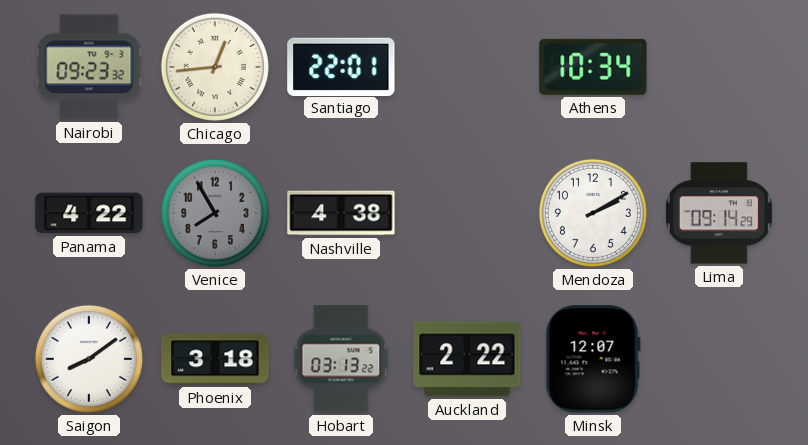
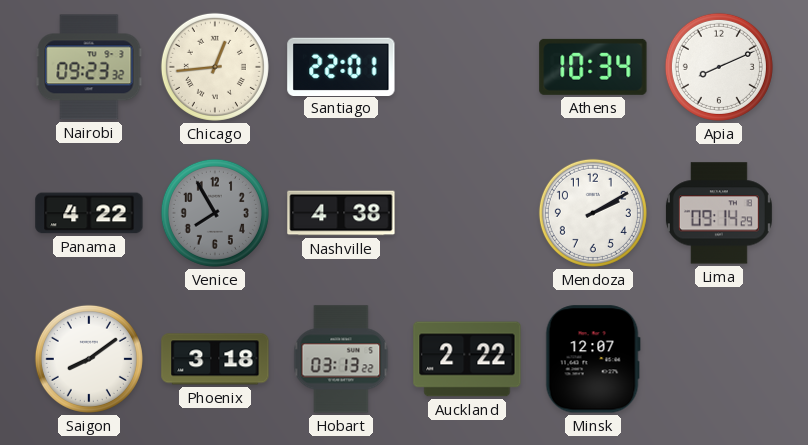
Apia: none -> 8:11
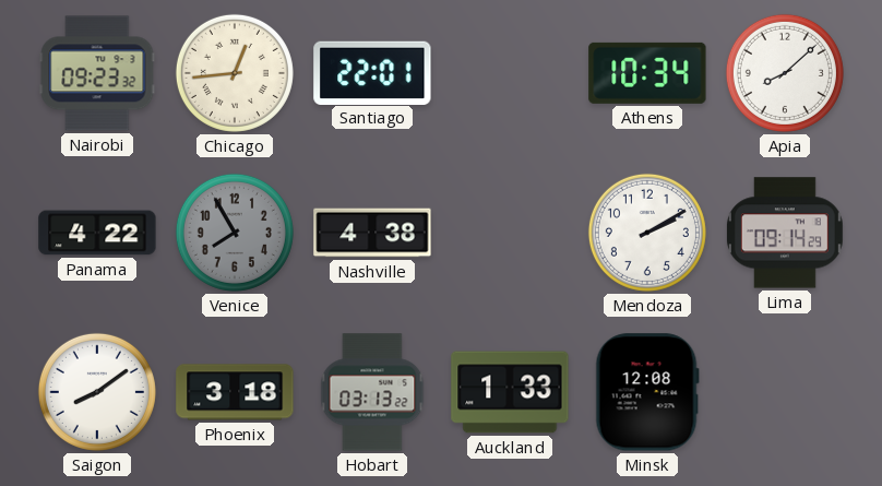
Apia: 8:11 -> 8:08
Auckland: 2:22 -> 1:33
Minsk: 12:07 -> 12:08
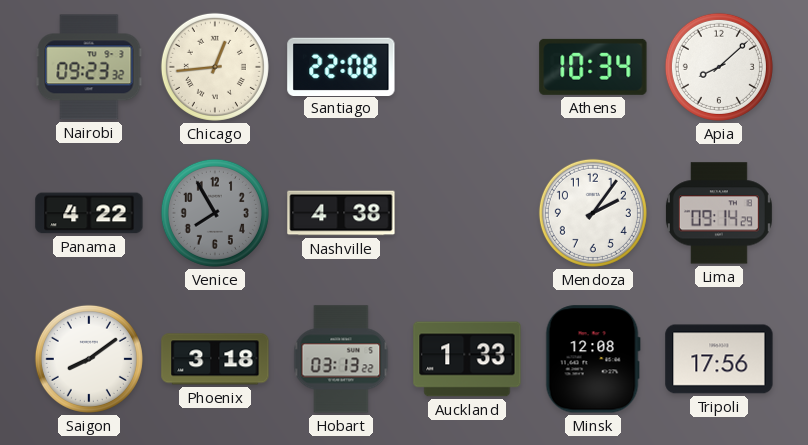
Santiago: 22:01 -> 22:08
Mendoza: 2:10 -> 2:06
Tripoli: none -> 17:56
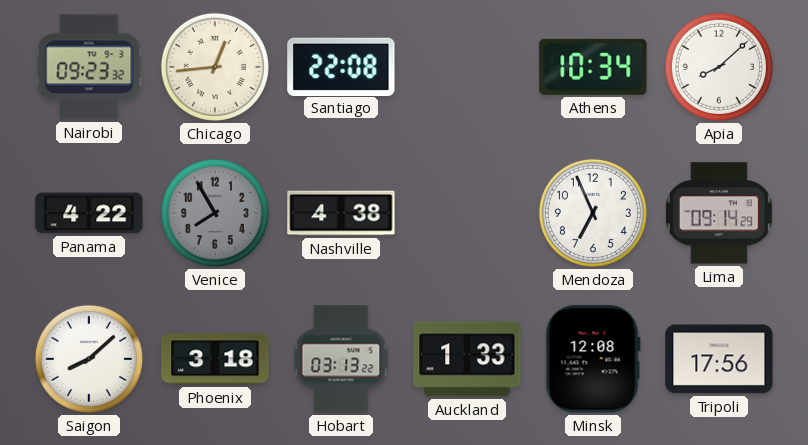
Mendoza: 2:06 -> 6:56
Saigon: 8:09 -> 8:08
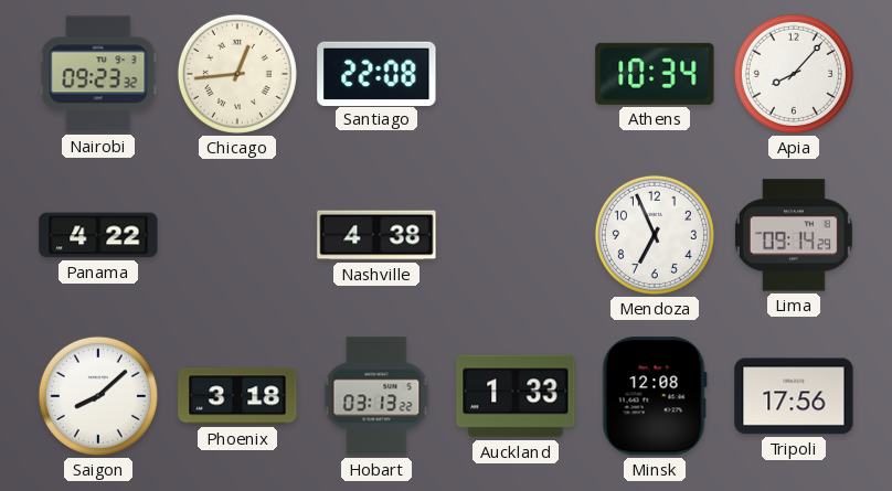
Apia: 8:08 -> 8:07
Venice: 7:55 -> none
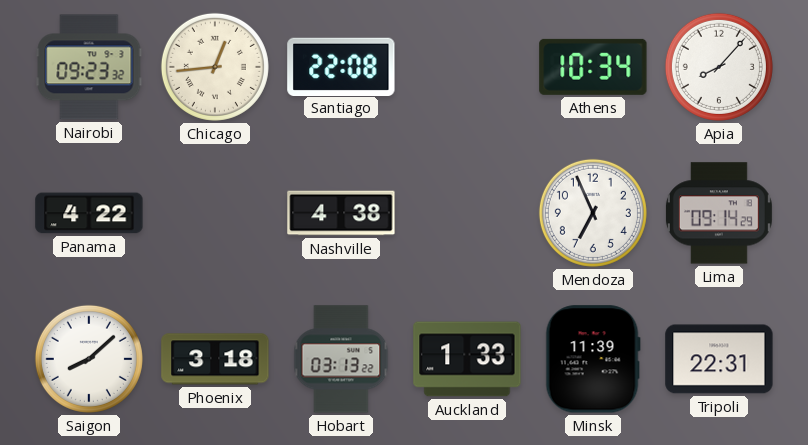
Minsk: 12:08 -> 11:39
Tripoli: 17:56 -> 22:31
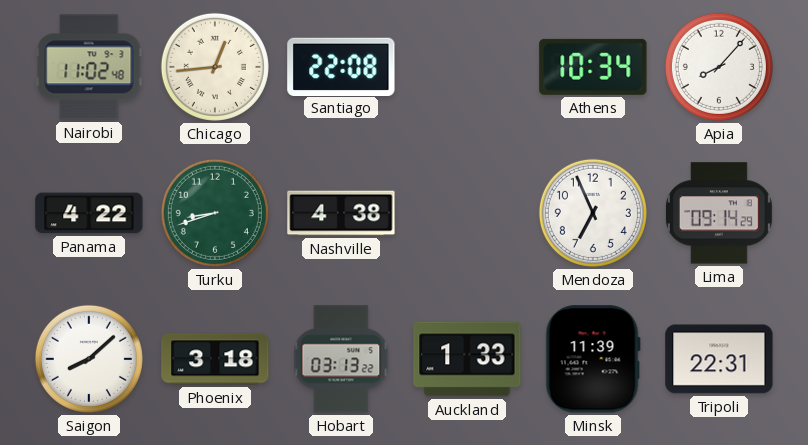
Nairobi: 09:23 -> 11:02
Turku: none -> 8:42
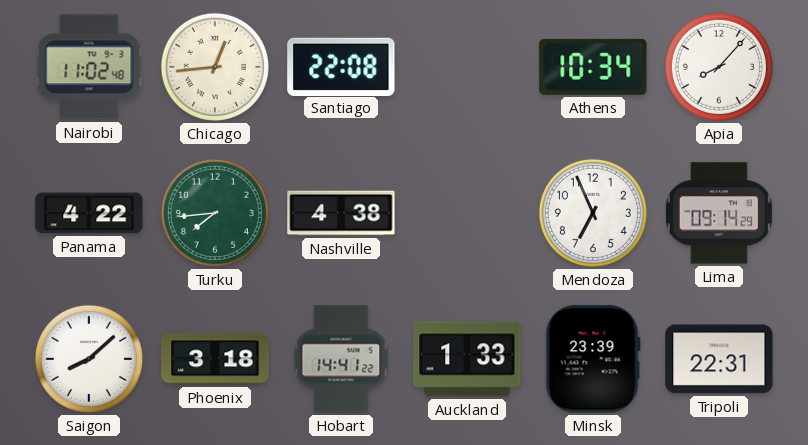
Turku: 8:42 -> 7:44
Hobart: 03:13 -> 14:41
Minsk: 11:39 -> 23:39
